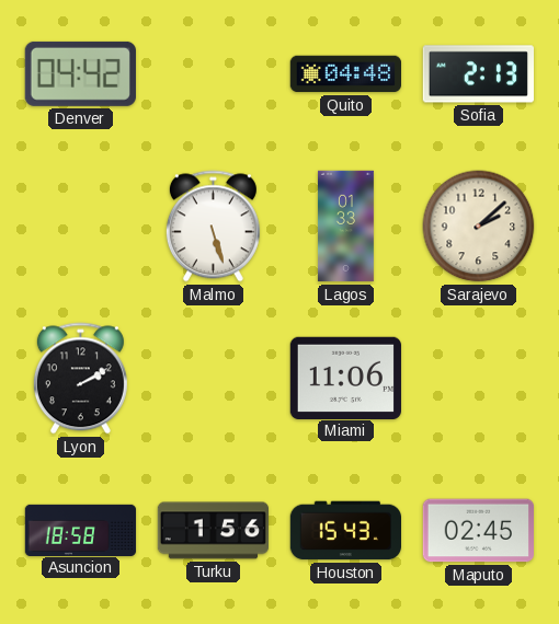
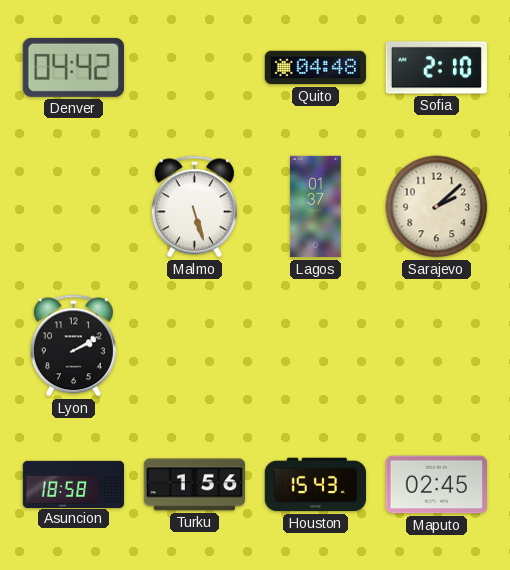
Sofia: 2:13 -> 2:10
Lagos: 01:33 -> 01:37
Miami: 11:06 -> none
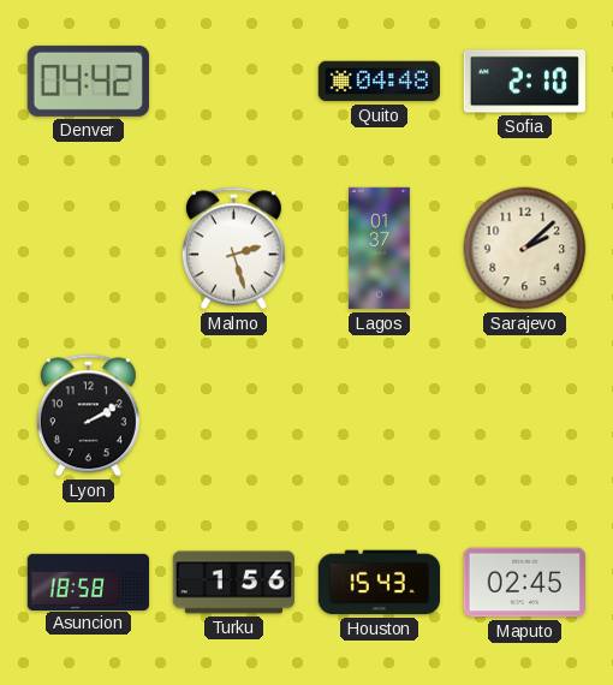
Malmo: 5:27 -> 2:27
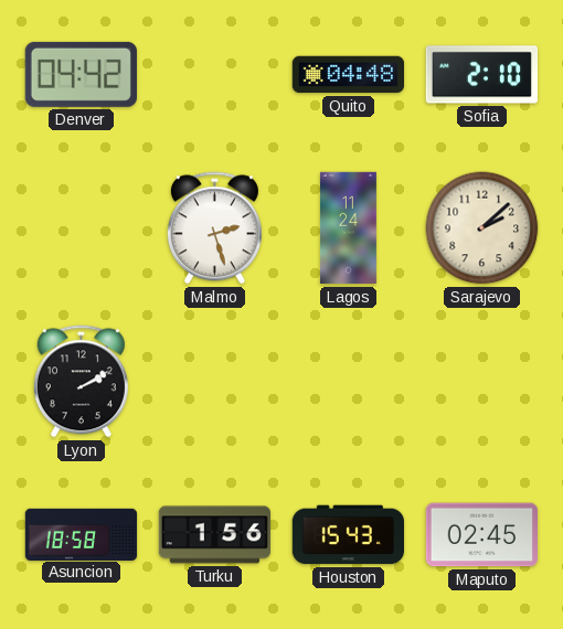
Lagos: 01:37 -> 11:24
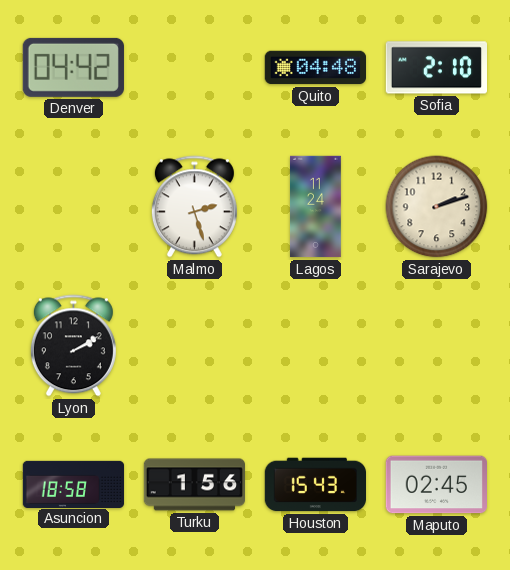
Sarajevo: 2:08 -> 2:12
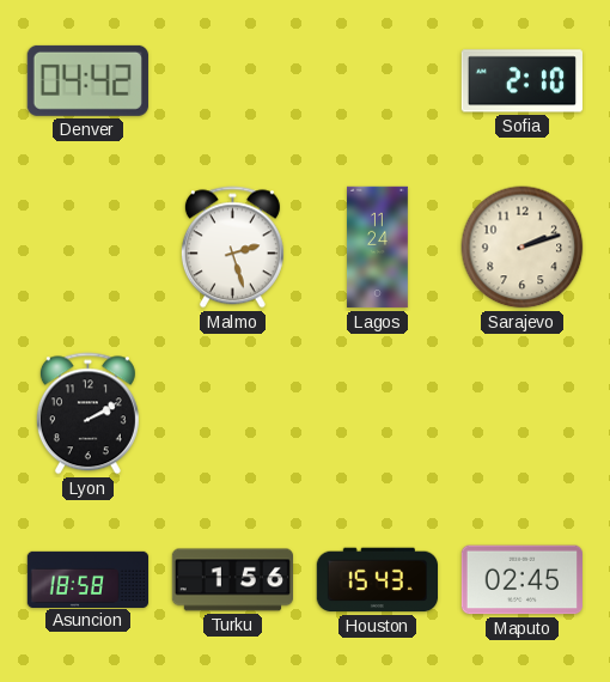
Quito: 04:48 -> none
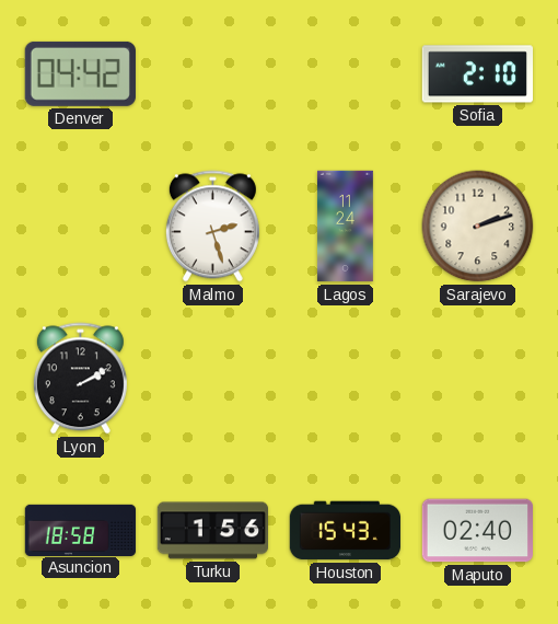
Maputo: 02:45 -> 02:40
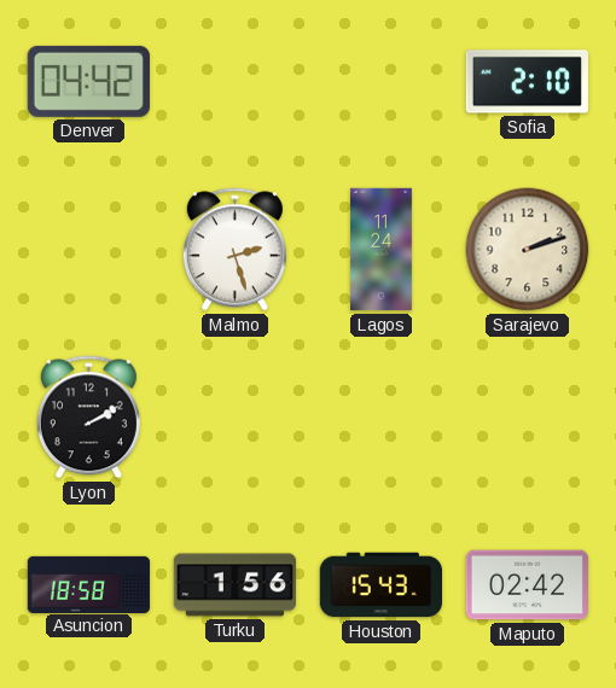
Maputo: 02:40 -> 02:42
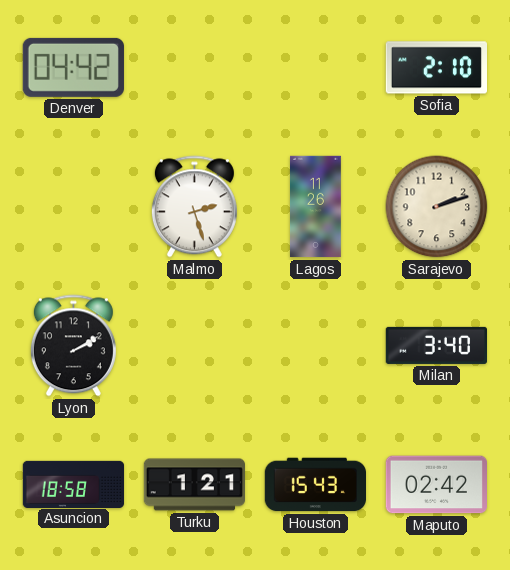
Lagos: 11:24 -> 11:26
Milan: none -> 3:40
Turku: 1:56 -> 1:21
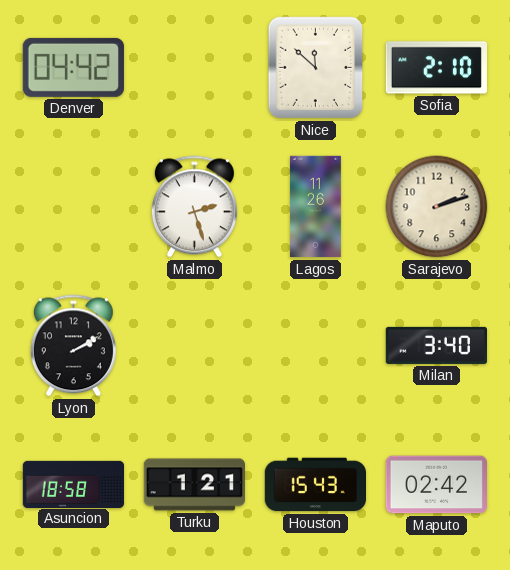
Nice: none -> 11:52
